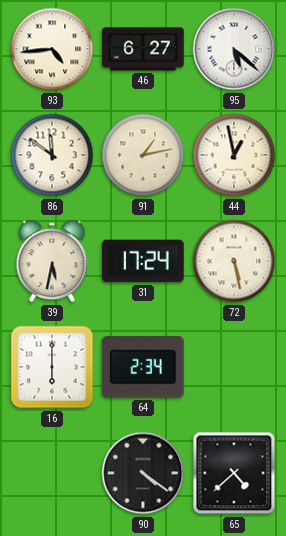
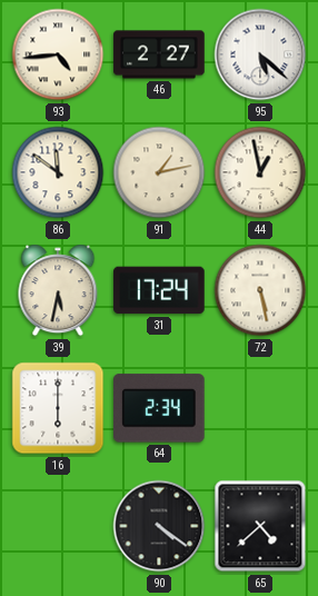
46: 6:27 -> 2:27
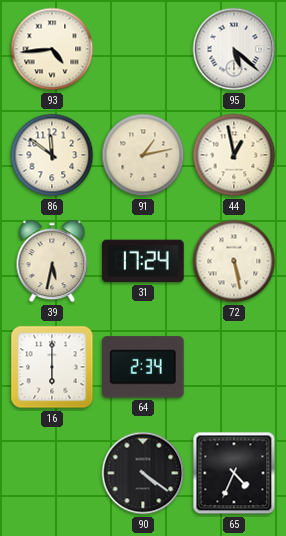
46: 2:27 -> none
65: 4:38 -> 4:34
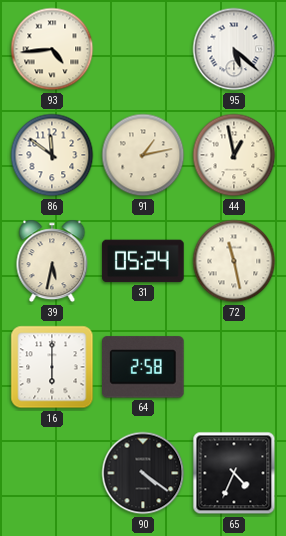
31: 17:24 -> 05:24
72: 5:28 -> 11:28
64: 2:34 -> 2:58
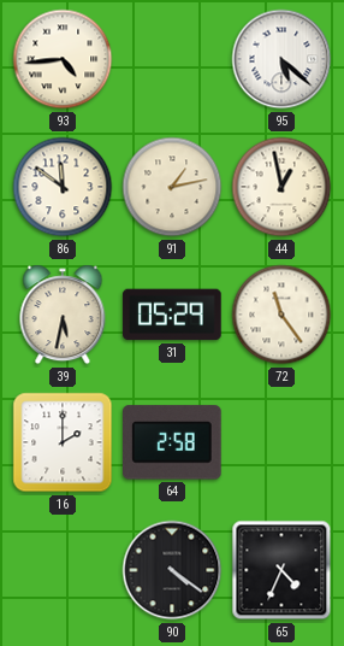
31: 05:24 -> 05:29
72: 11:28 -> 11:24
16: 6:00 -> 2:00
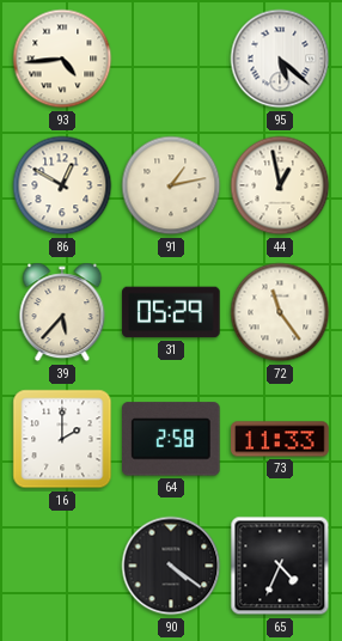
86: 11:51 -> 12:50
39: 5:32 -> 5:37
73: none -> 11:33
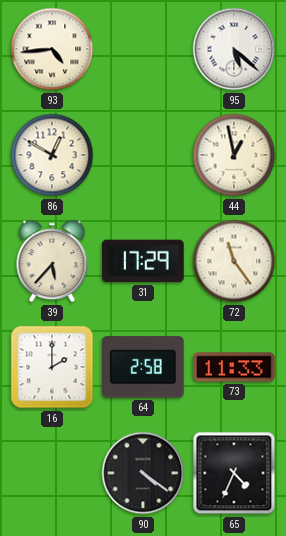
91: 1:13 -> none
31: 05:29 -> 17:29
